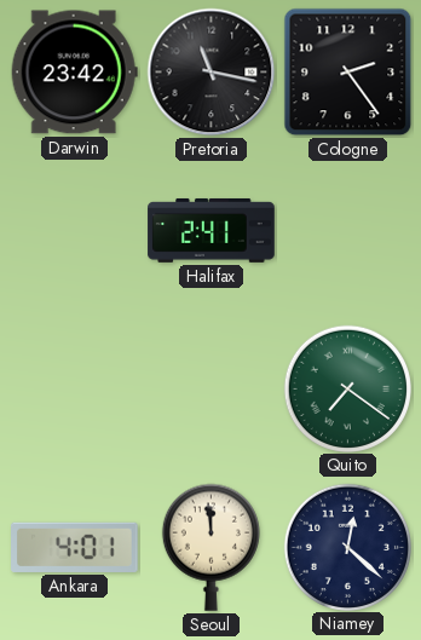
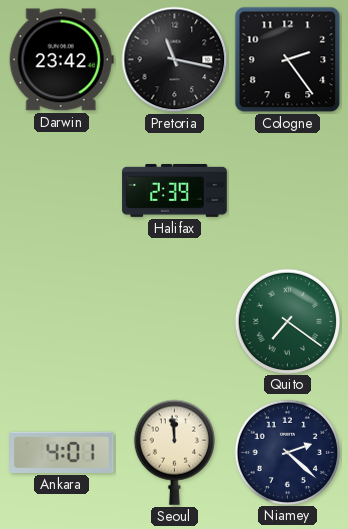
Halifax: 2:41 -> 2:39
Niamey: 12:22 -> 2:22
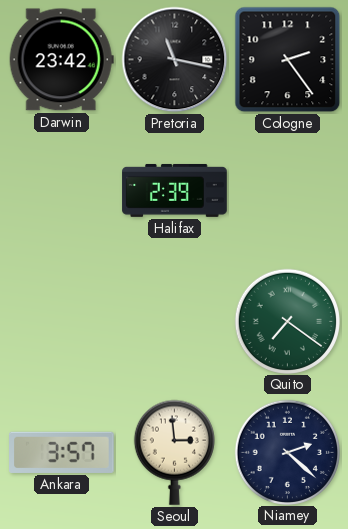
Ankara: 4:01 -> 3:57
Seoul: 11:59 -> 2:59
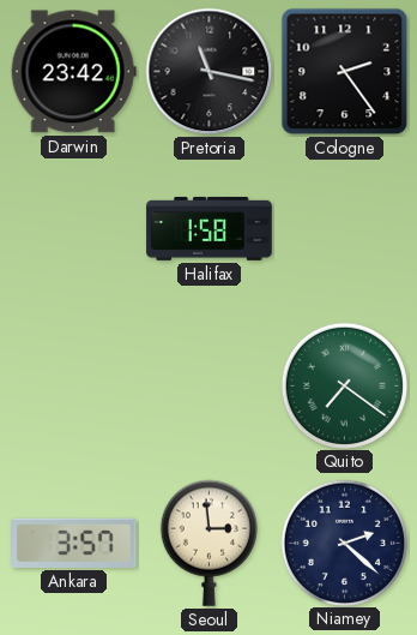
Halifax: 2:39 -> 1:58
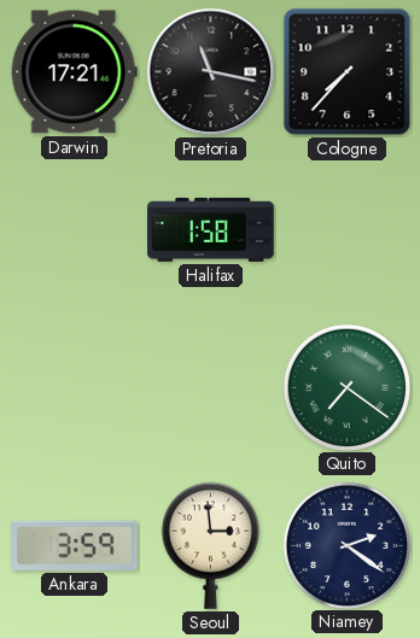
Darwin: 23:42 -> 17:21
Cologne: 2:24 -> 7:37
Ankara: 3:57 -> 3:59
Niamey: 2:22 -> 2:21
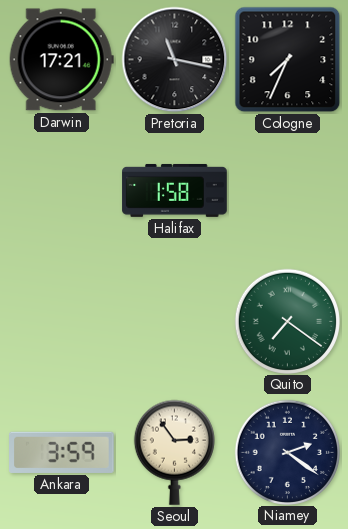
Cologne: 7:37 -> 7:34
Seoul: 2:59 -> 2:54
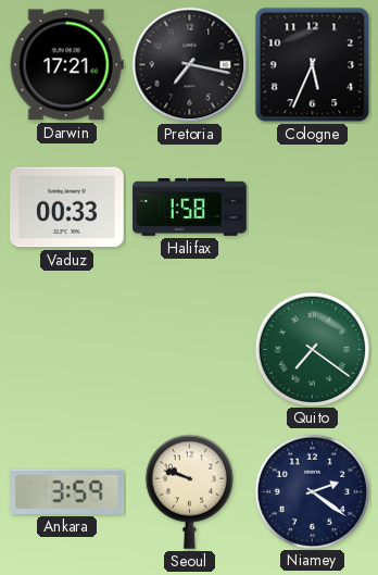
Pretoria: 11:17 -> 7:17
Cologne: 7:34 -> 5:34
Vaduz: none -> 00:33
Seoul: 2:54 -> 9:48
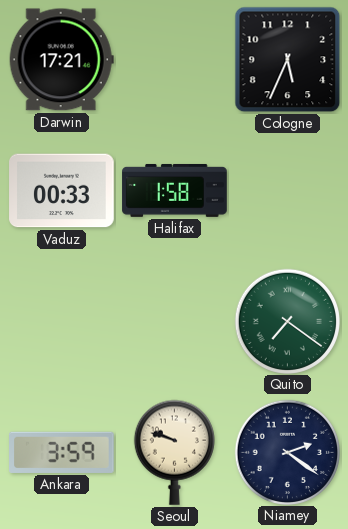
Pretoria: 7:17 -> none
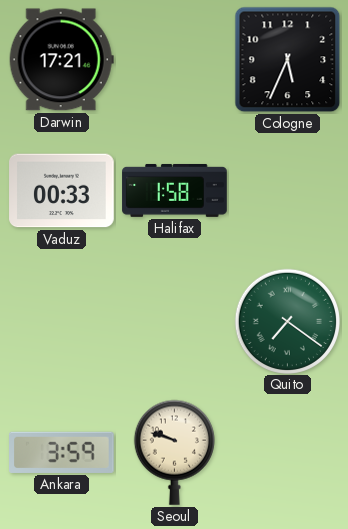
Niamey: 2:21 -> none
